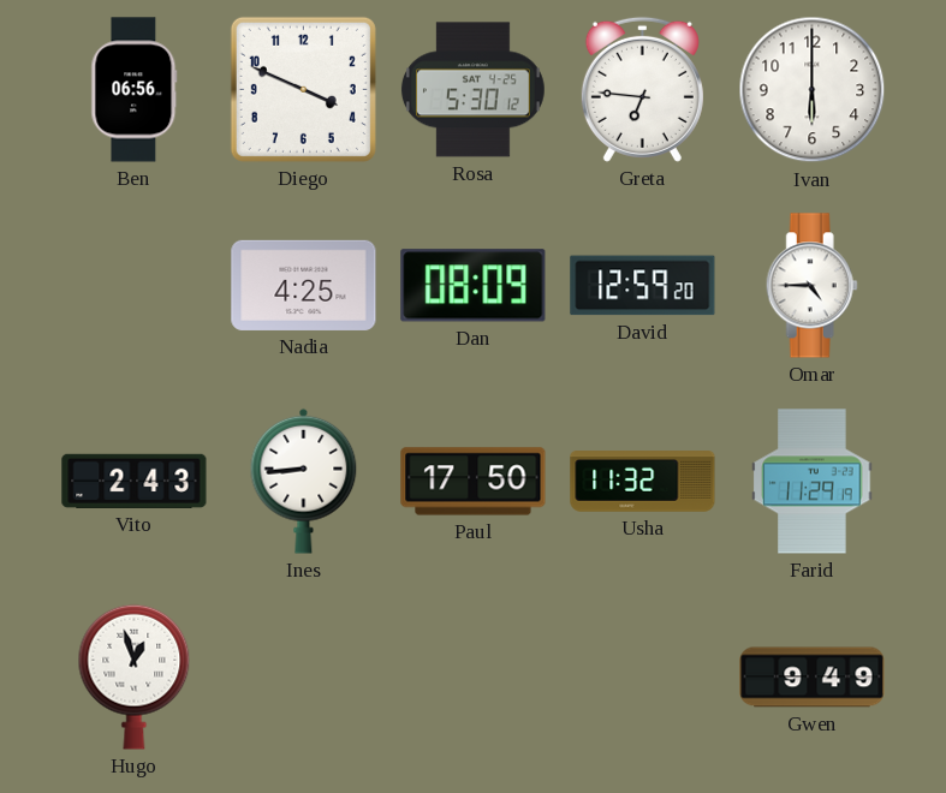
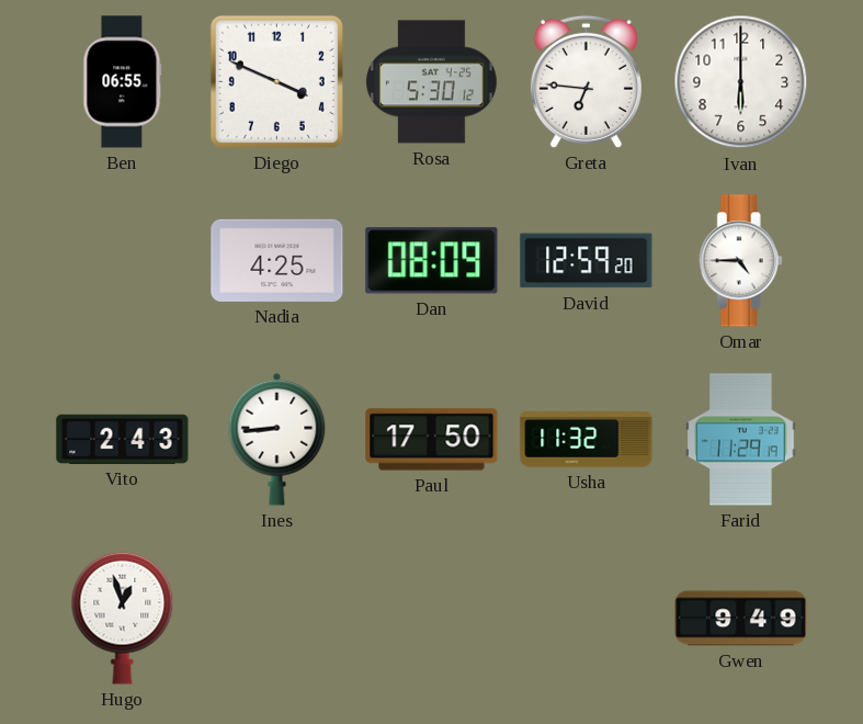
Ben: 06:56 -> 06:55
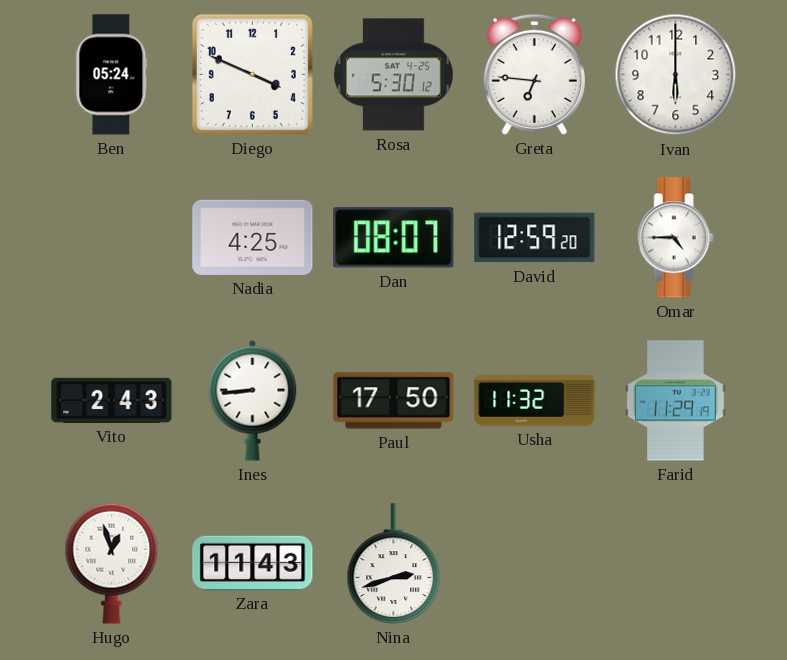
Ben: 06:55 -> 05:24
Dan: 08:09 -> 08:07
Zara: none -> 11:43
Nina: none -> 2:42
Gwen: 9:49 -> none
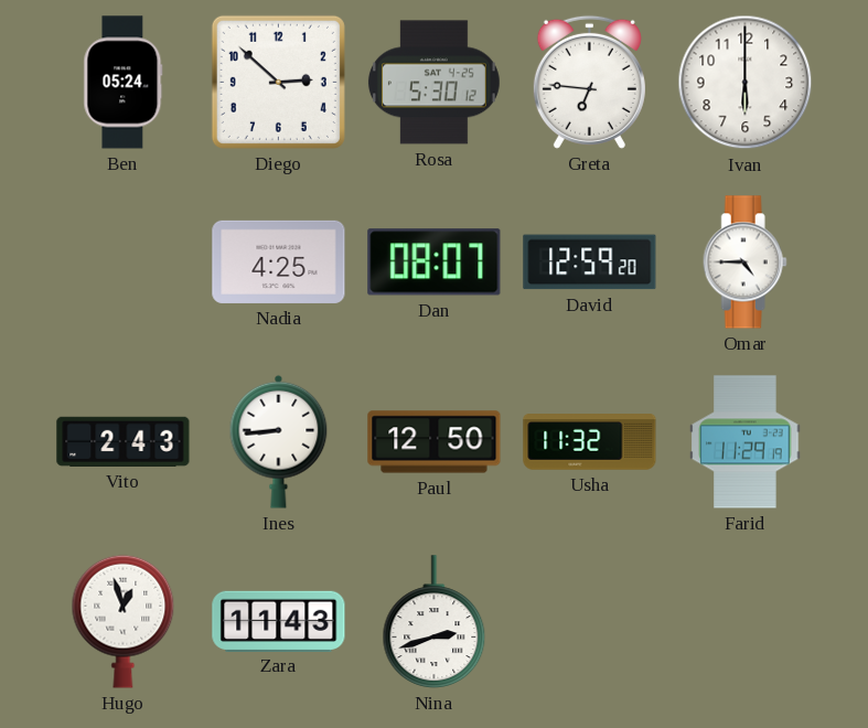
Diego: 3:49 -> 2:52
Paul: 17:50 -> 12:50
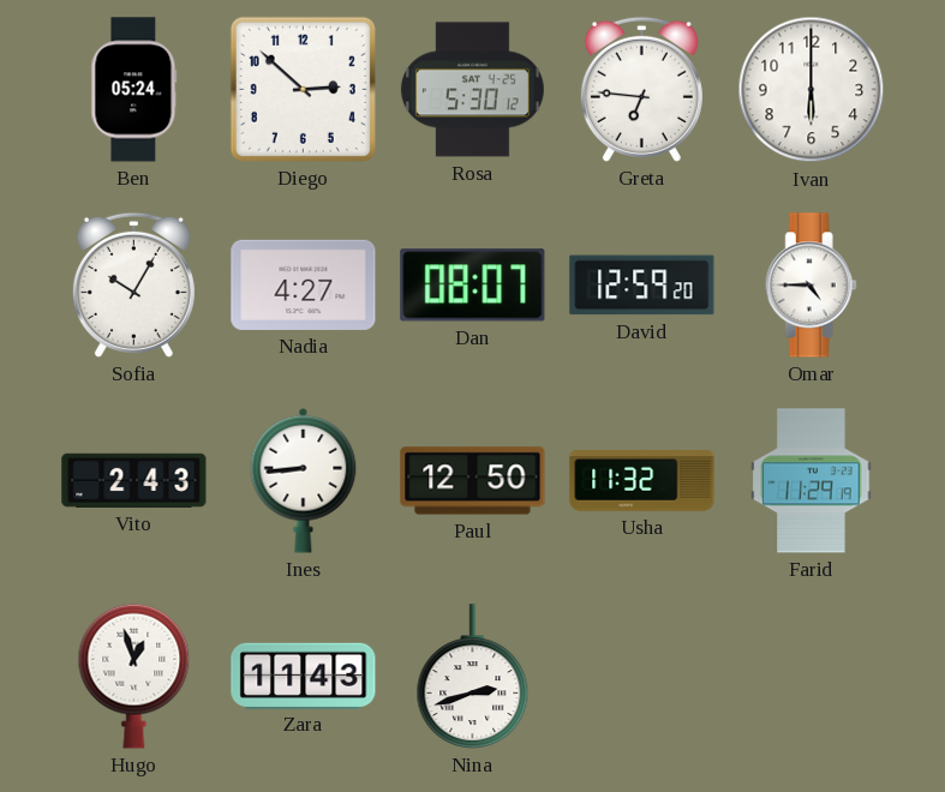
Sofia: none -> 10:05
Nadia: 4:25 -> 4:27
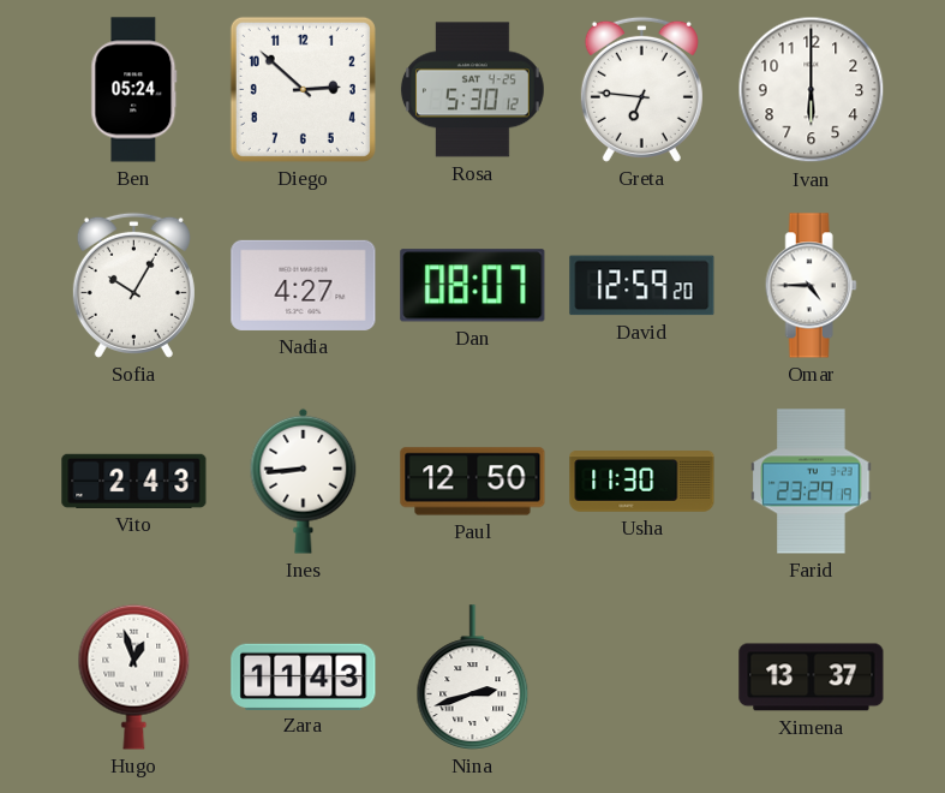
Usha: 11:32 -> 11:30
Farid: 11:29 -> 23:29
Ximena: none -> 13:37
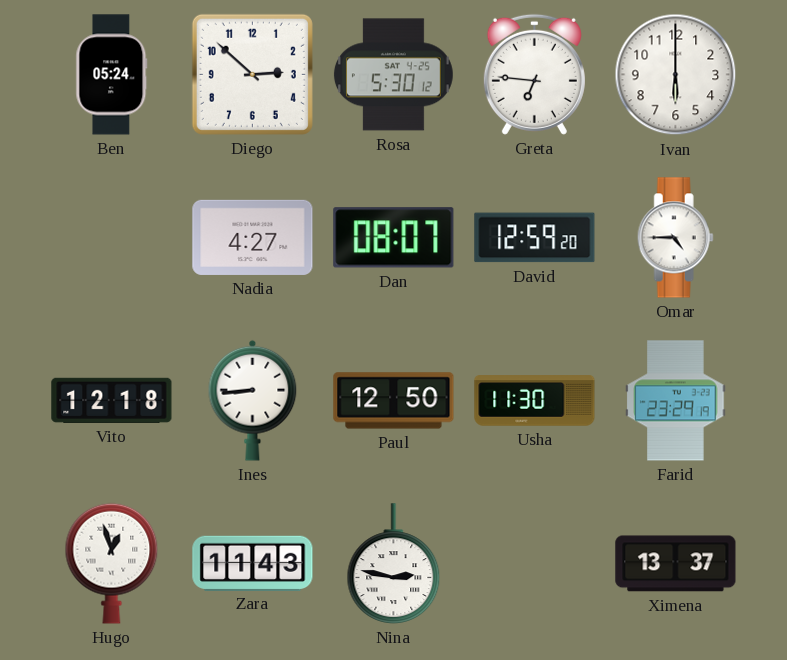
Sofia: 10:05 -> none
Vito: 2:43 -> 12:18
Nina: 2:42 -> 2:47
